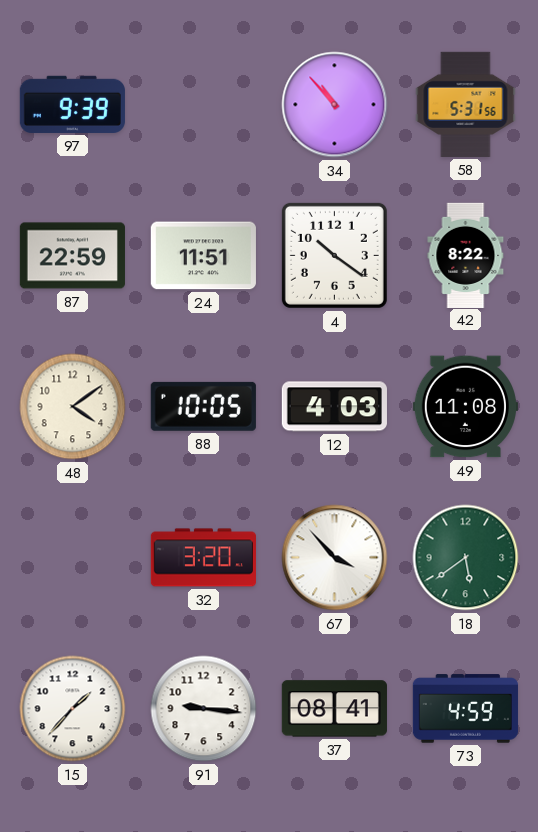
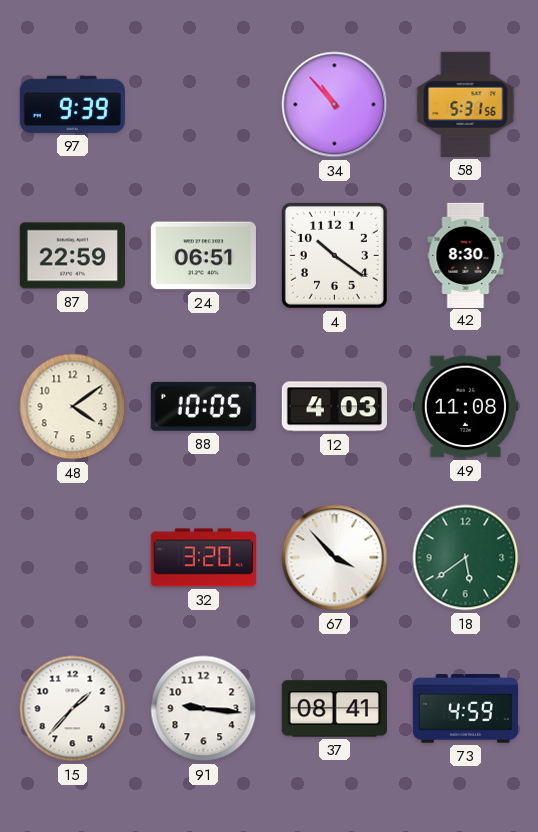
24: 11:51 -> 06:51
42: 8:22 -> 8:30
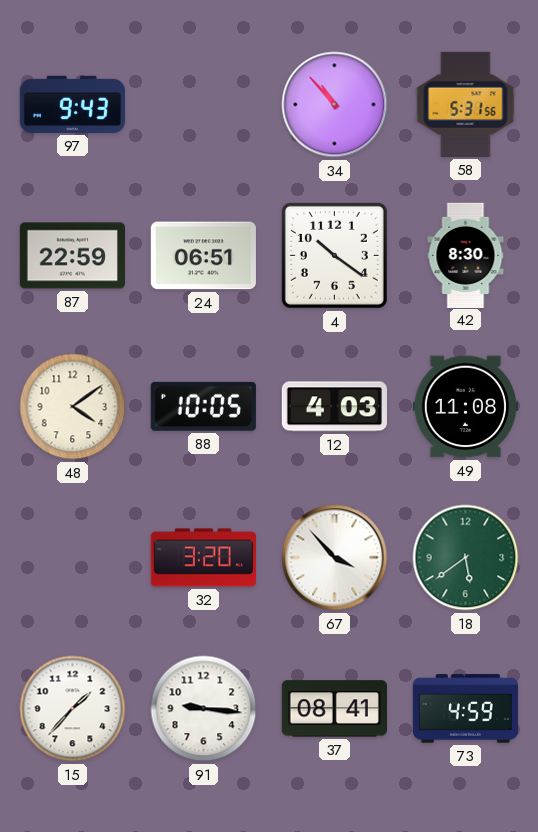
97: 9:39 -> 9:43
